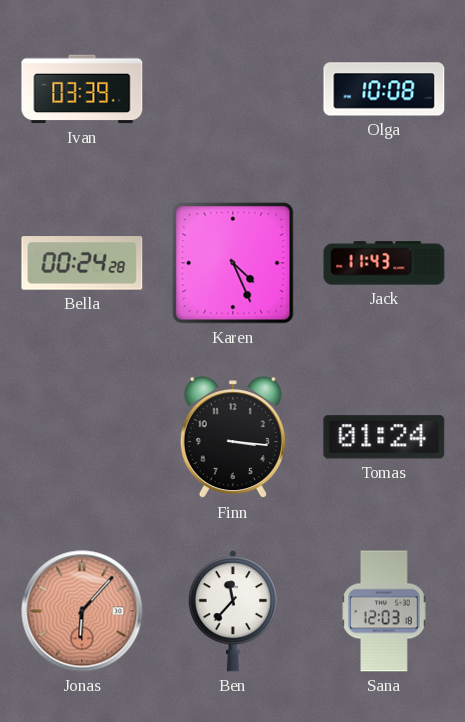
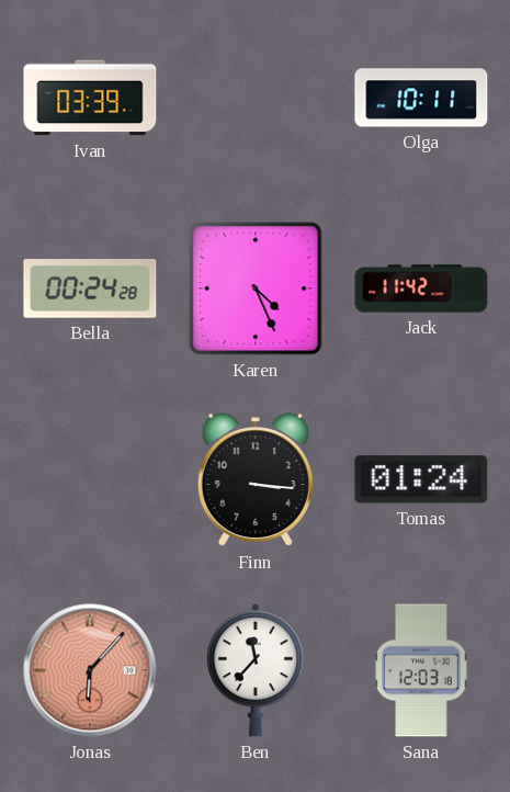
Olga: 10:08 -> 10:11
Jack: 11:43 -> 11:42
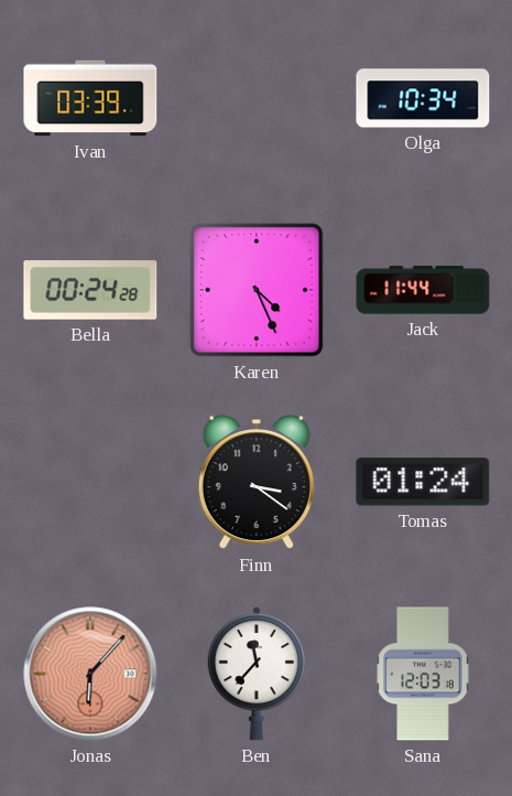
Olga: 10:11 -> 10:34
Jack: 11:42 -> 11:44
Finn: 3:16 -> 3:21
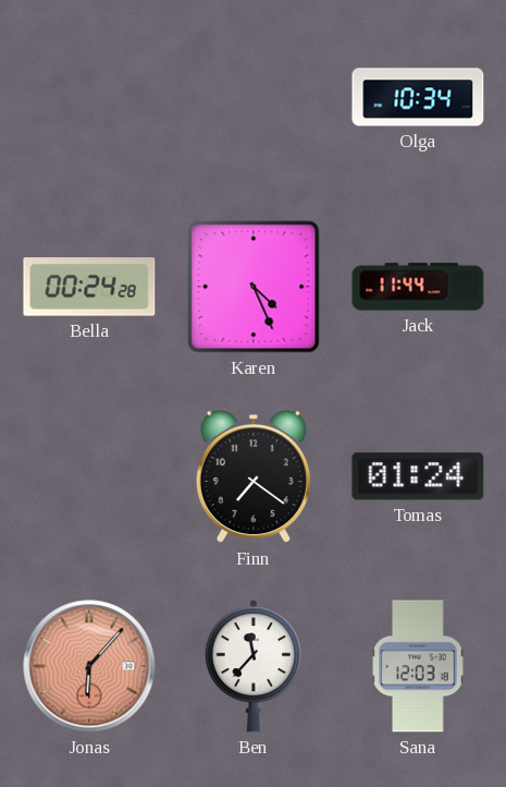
Ivan: 03:39 -> none
Finn: 3:21 -> 7:21
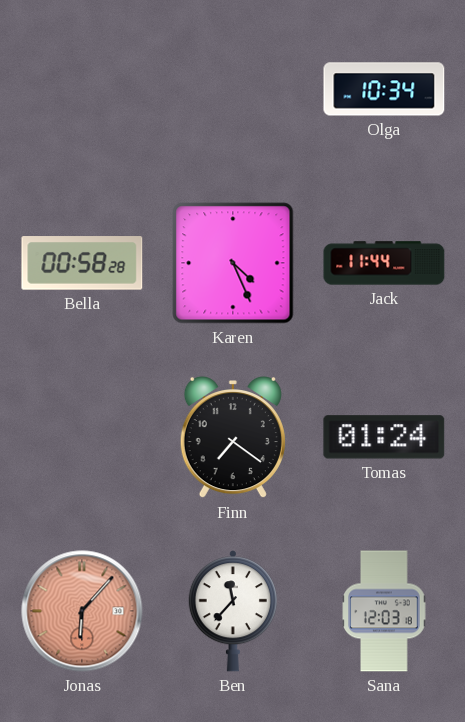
Bella: 00:24 -> 00:58
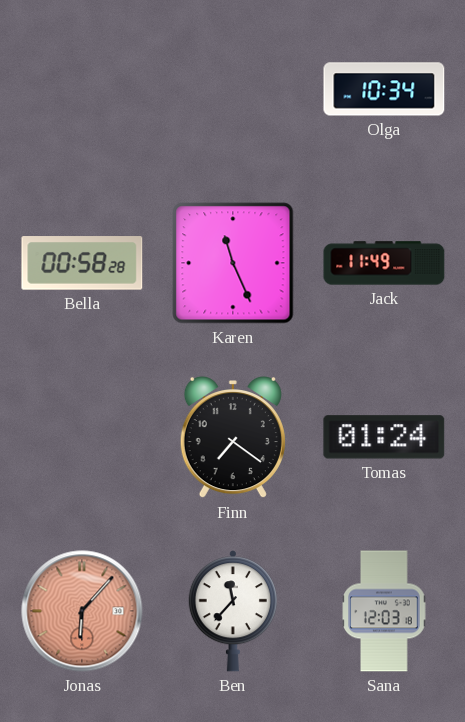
Karen: 4:26 -> 11:26
Jack: 11:44 -> 11:49
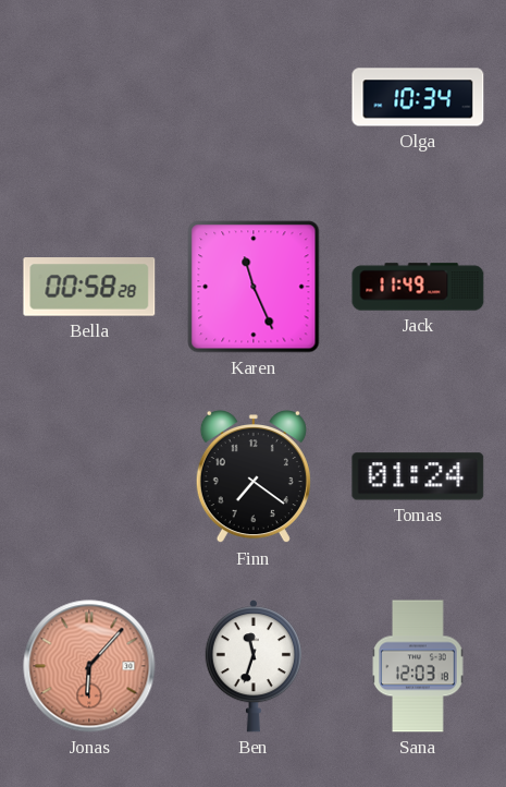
Ben: 11:37 -> 11:33
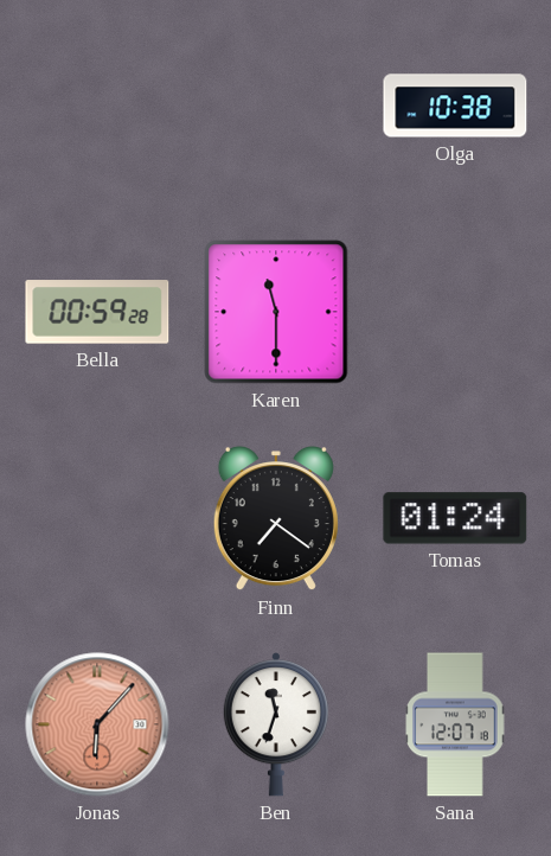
Olga: 10:34 -> 10:38
Bella: 00:58 -> 00:59
Karen: 11:26 -> 11:30
Jack: 11:49 -> none
Sana: 12:03 -> 12:07
